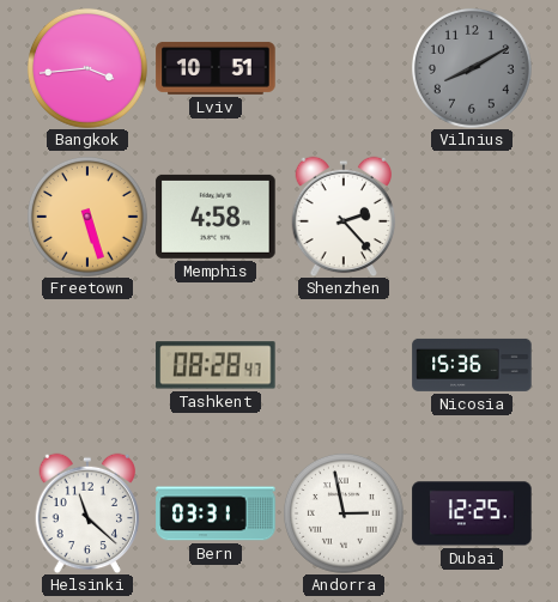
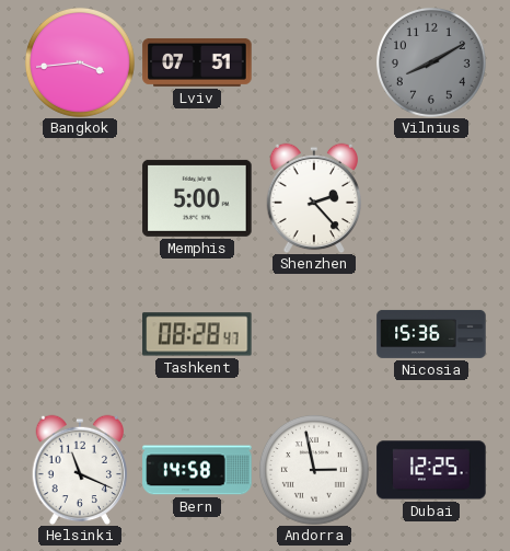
Lviv: 10:51 -> 07:51
Freetown: 5:27 -> none
Memphis: 4:58 -> 5:00
Helsinki: 11:22 -> 11:19
Bern: 03:31 -> 14:58
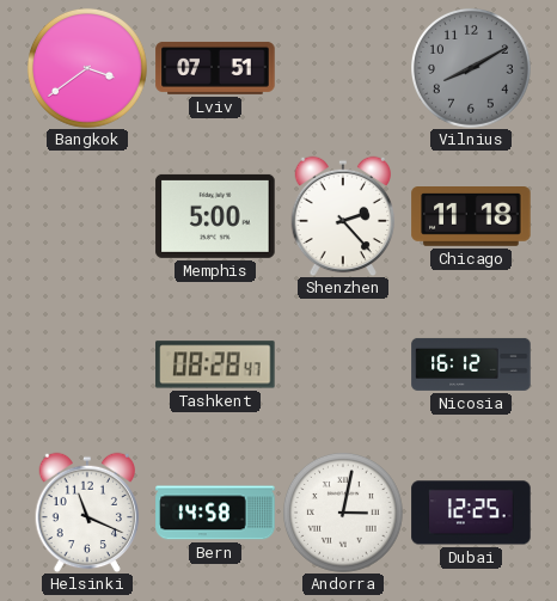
Bangkok: 3:44 -> 3:39
Chicago: none -> 11:18
Nicosia: 15:36 -> 16:12
Andorra: 2:58 -> 3:02
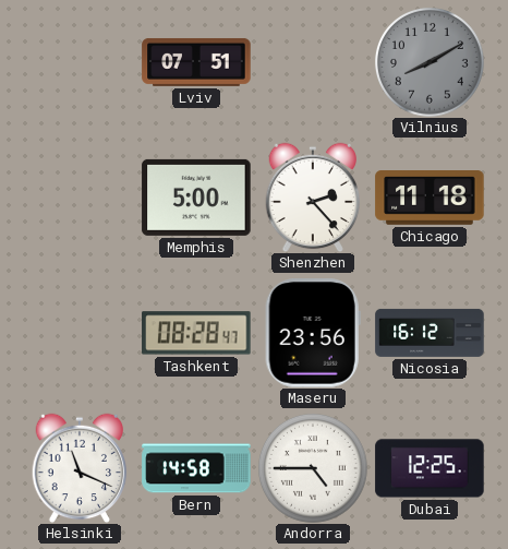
Bangkok: 3:39 -> none
Maseru: none -> 23:56
Andorra: 3:02 -> 4:45
